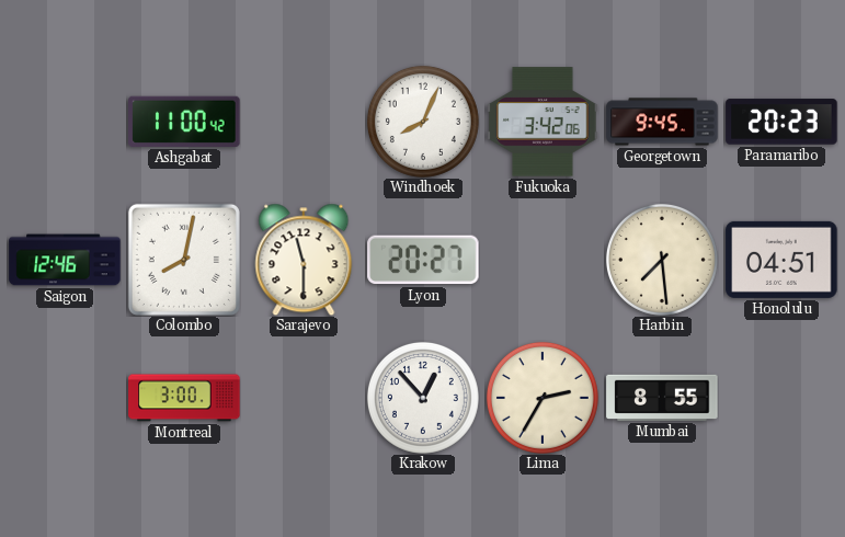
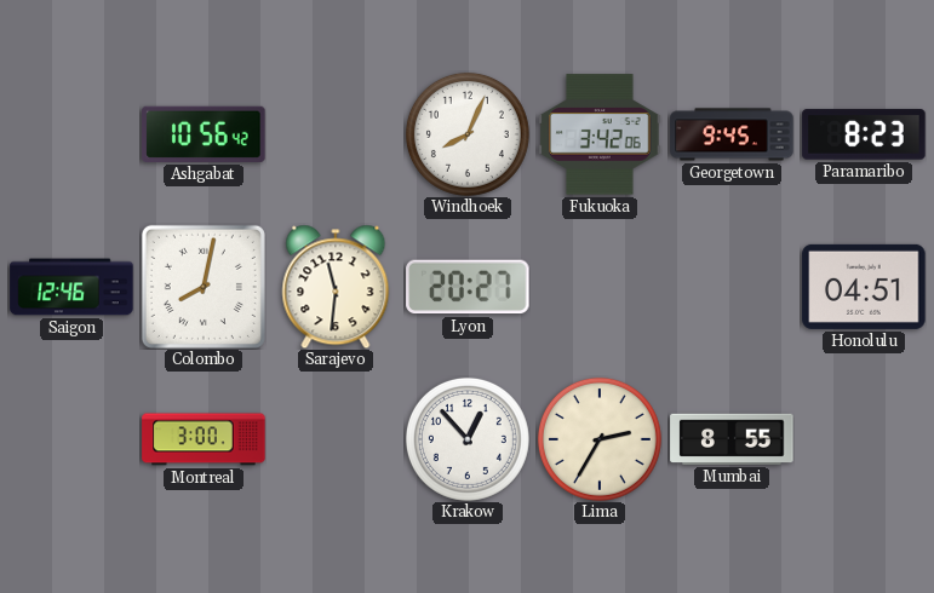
Ashgabat: 11:00 -> 10:56
Paramaribo: 20:23 -> 8:23
Sarajevo: 11:30 -> 11:31
Harbin: 7:29 -> none
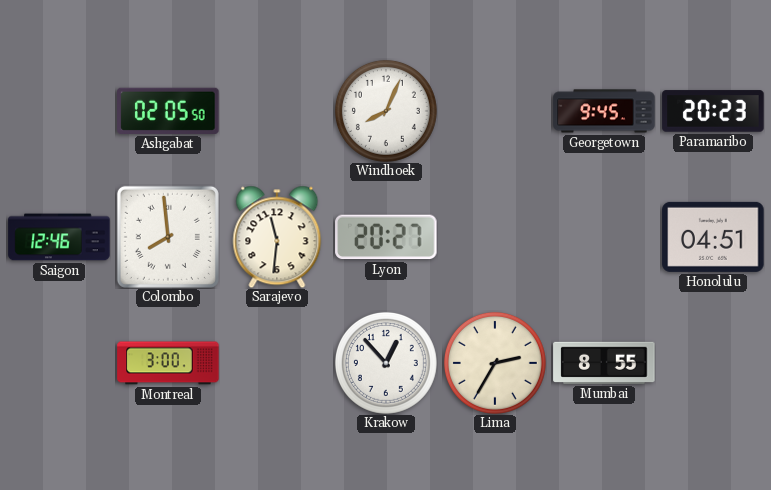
Ashgabat: 10:56 -> 02:05
Fukuoka: 3:42 -> none
Paramaribo: 8:23 -> 20:23
Colombo: 8:02 -> 7:59
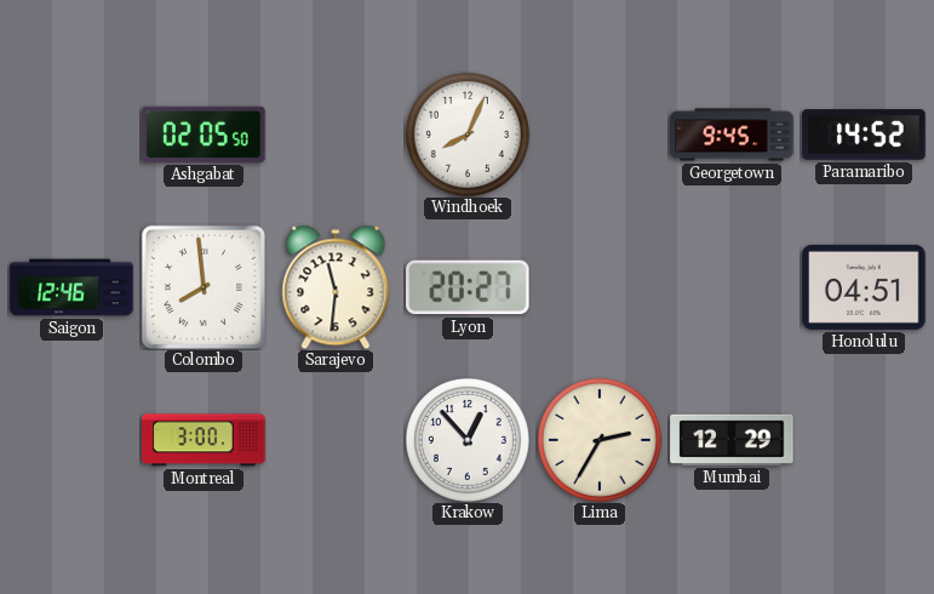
Paramaribo: 20:23 -> 14:52
Mumbai: 8:55 -> 12:29
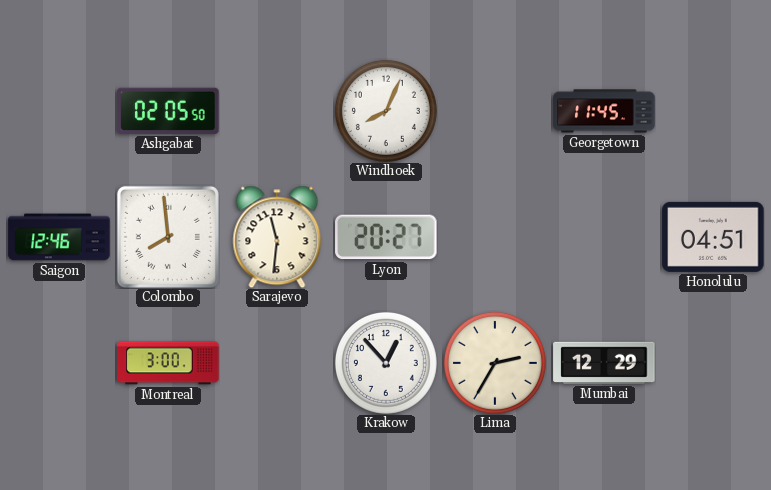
Georgetown: 9:45 -> 11:45
Paramaribo: 14:52 -> none
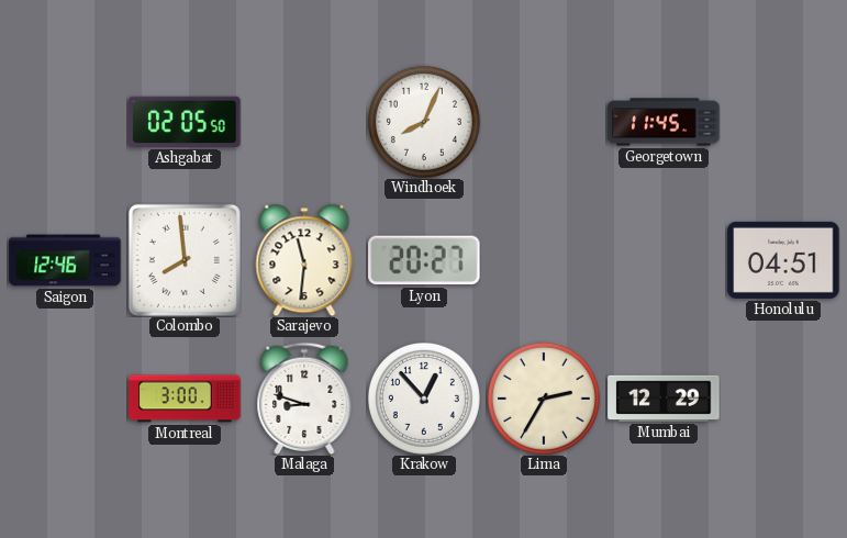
Malaga: none -> 8:48
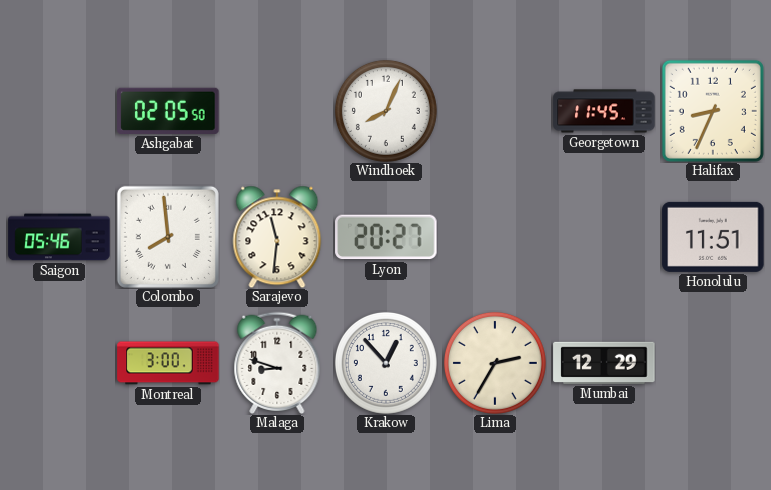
Halifax: none -> 8:34
Saigon: 12:46 -> 05:46
Honolulu: 04:51 -> 11:51
